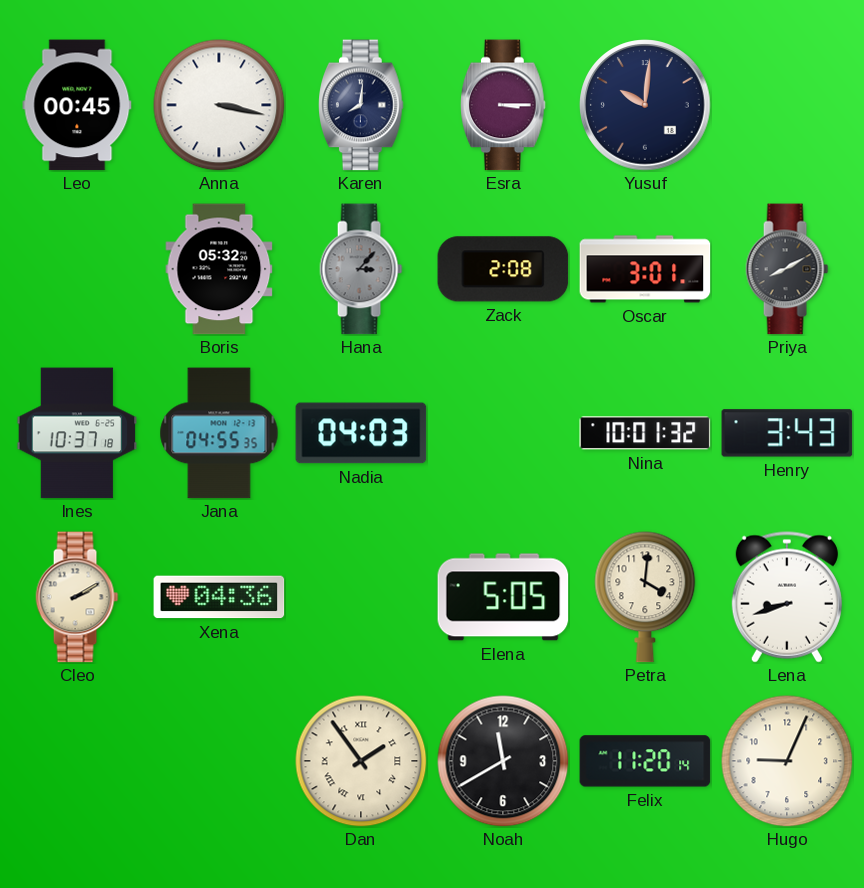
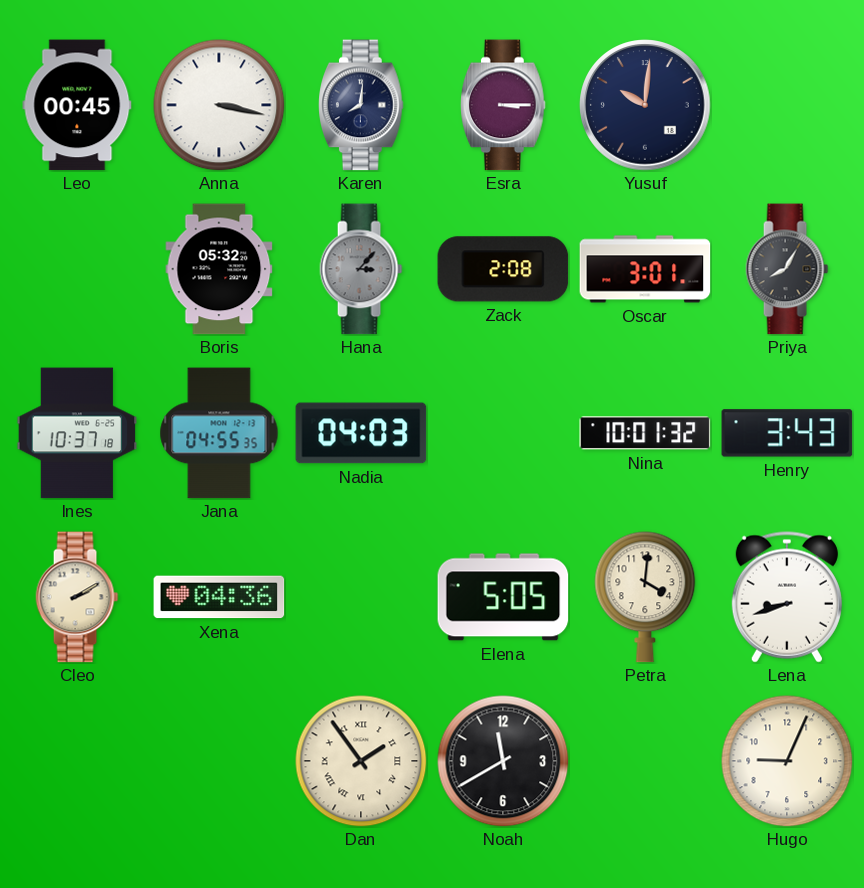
Priya: 8:10 -> 8:05
Felix: 11:20 -> none
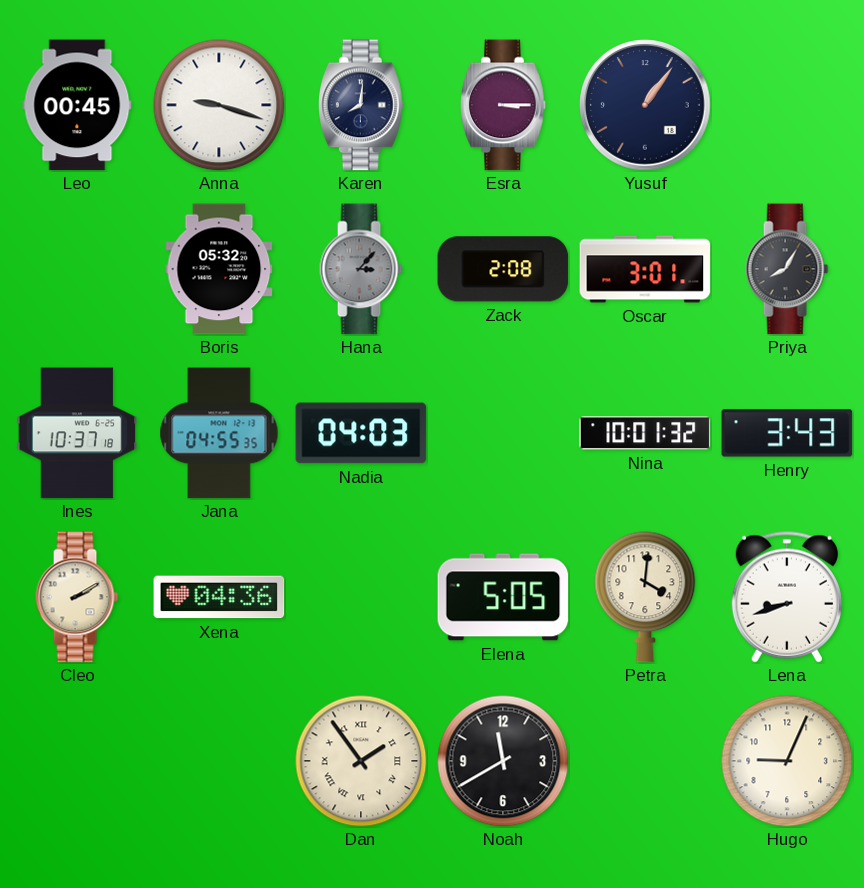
Anna: 3:17 -> 9:18
Yusuf: 10:01 -> 1:06
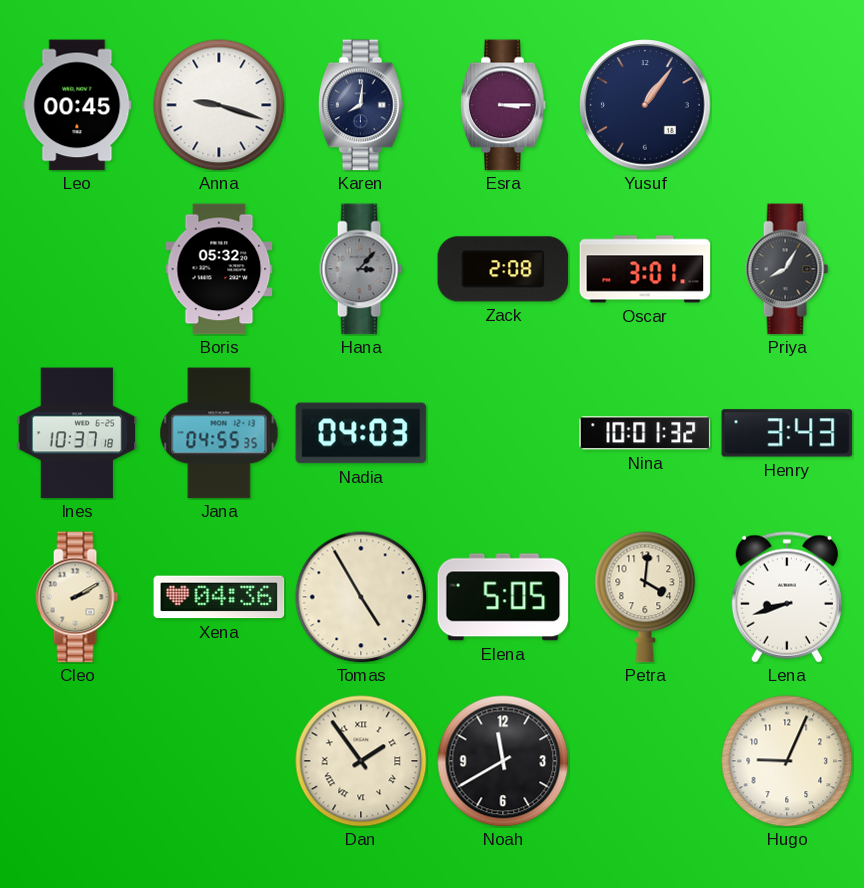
Tomas: none -> 4:55
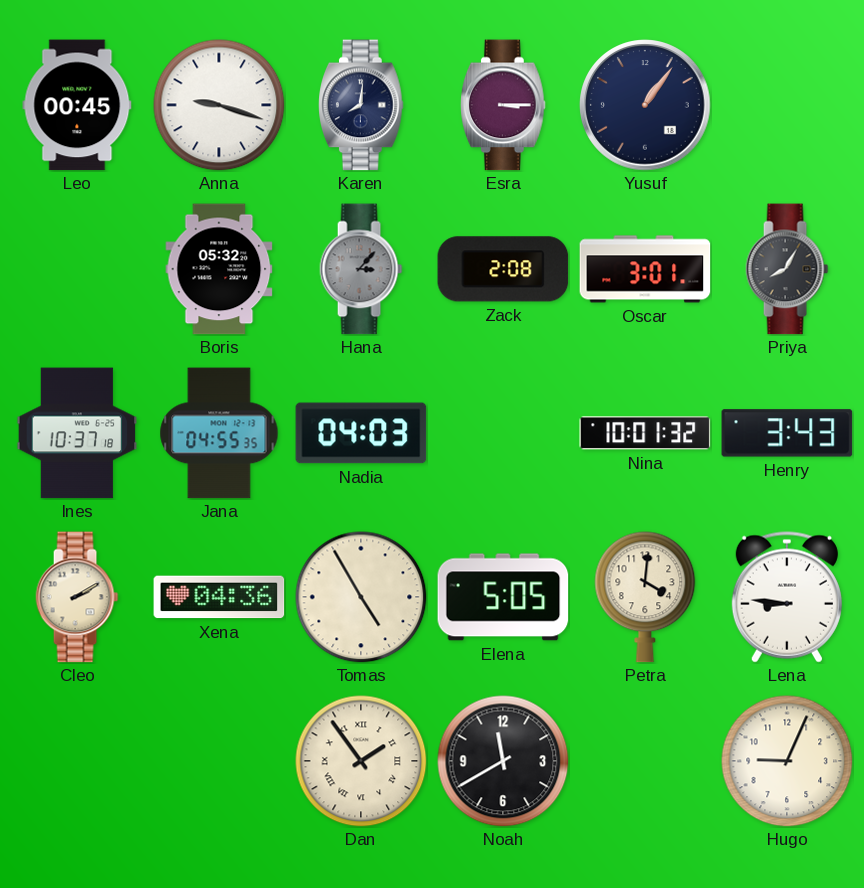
Lena: 8:42 -> 8:46
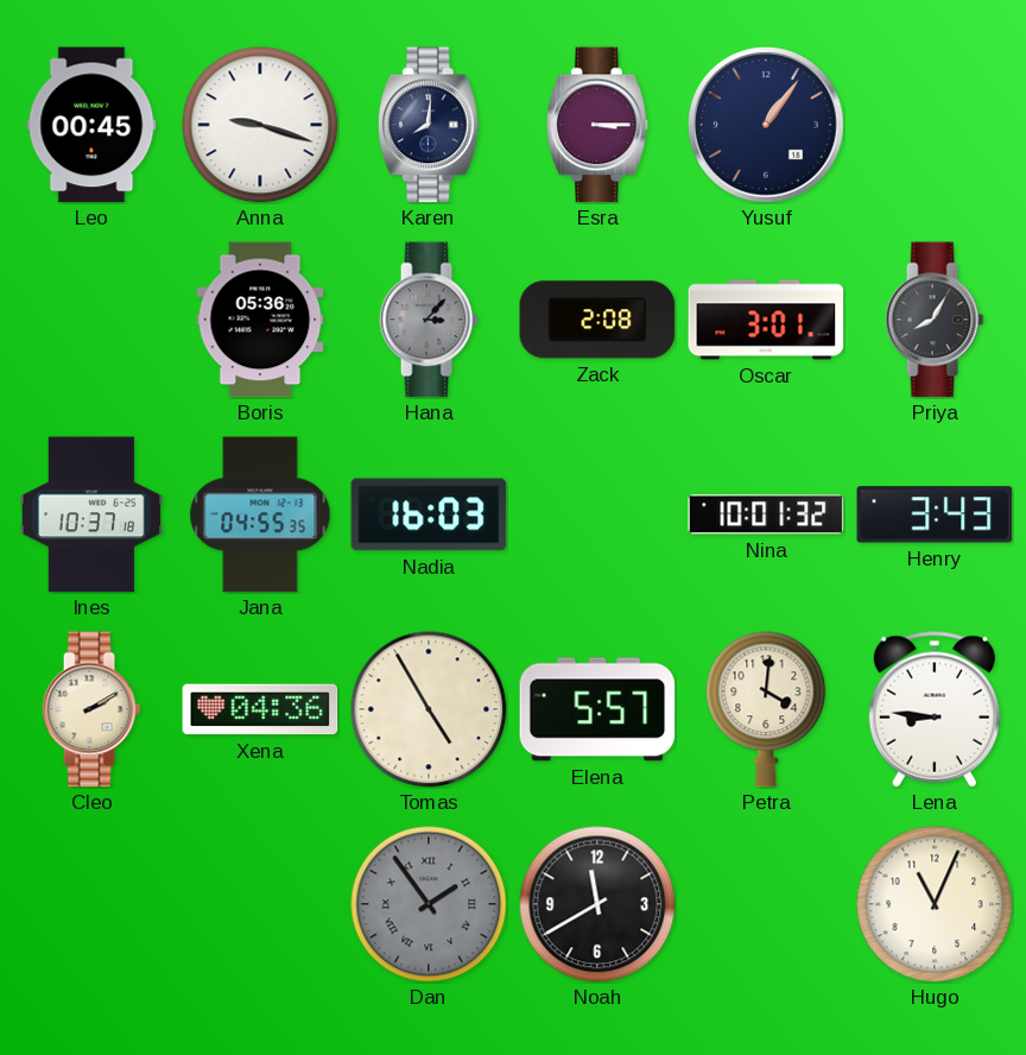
Boris: 05:32 -> 05:36
Nadia: 04:03 -> 16:03
Elena: 5:05 -> 5:57
Dan dial: cream -> grey
Hugo: 9:04 -> 11:04
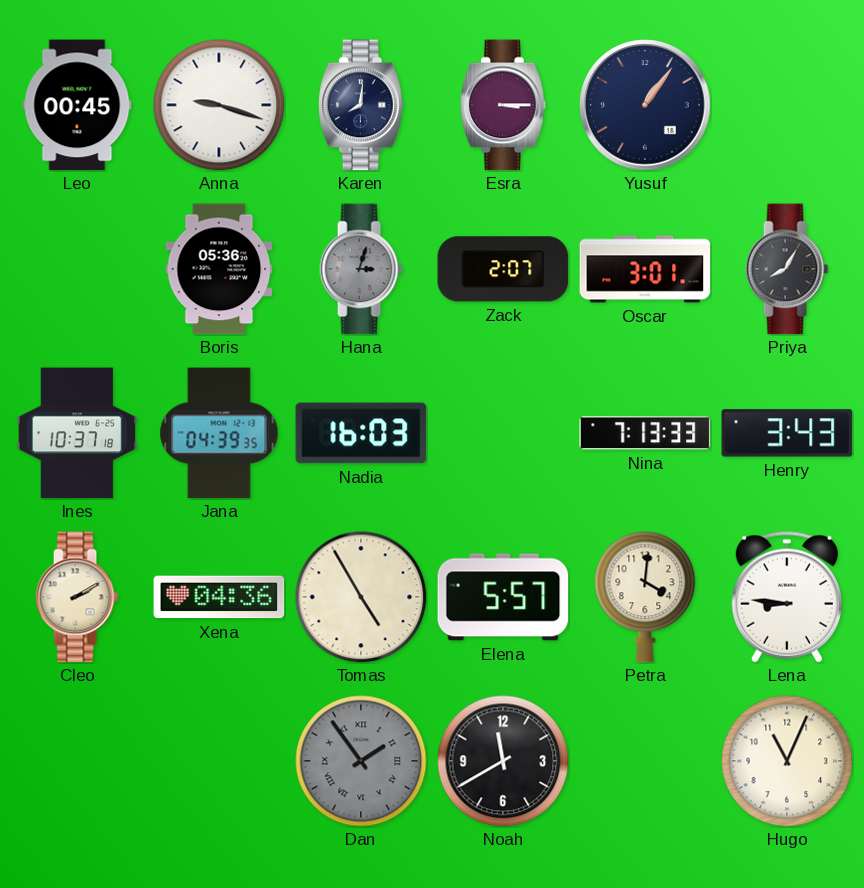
Hana: 3:07 -> 3:03
Zack: 2:08 -> 2:07
Jana: 04:55 -> 04:39
Nina: 10:01 -> 7:13
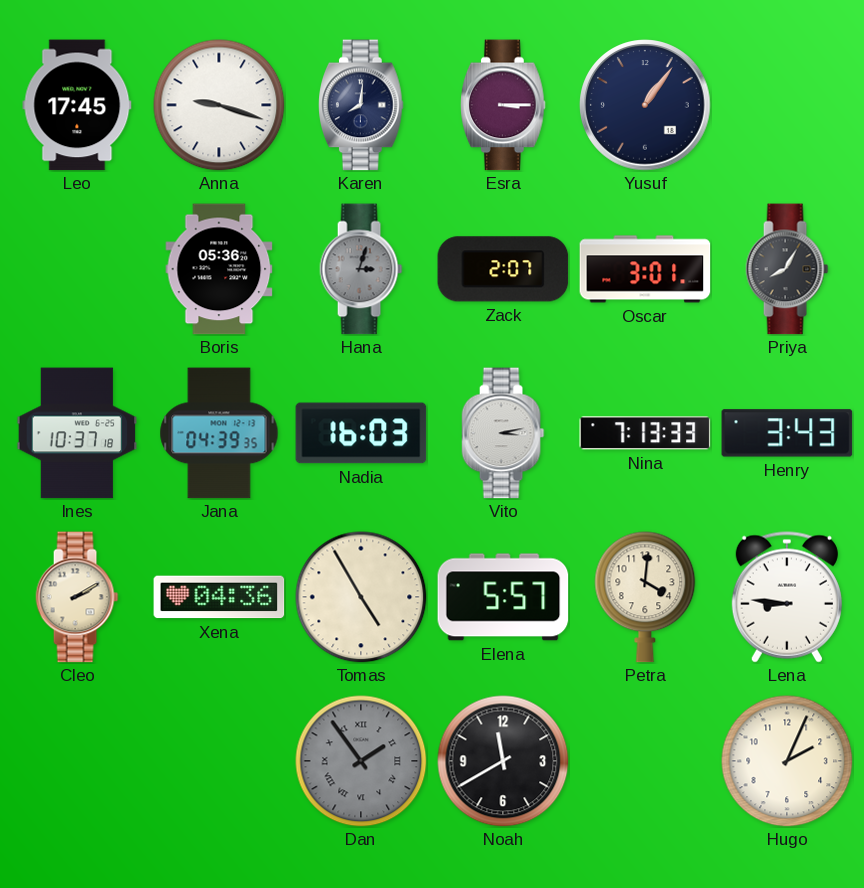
Leo: 00:45 -> 17:45
Vito: none -> 3:13
Hugo: 11:04 -> 2:04
